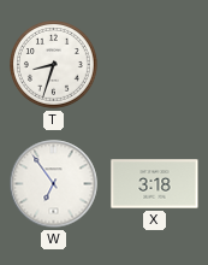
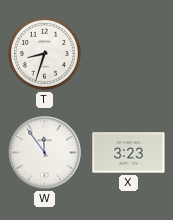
W: 6:54 -> 11:54
X: 3:18 -> 3:23
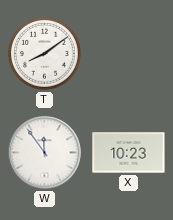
T: 8:33 -> 8:09
X: 3:23 -> 10:23
